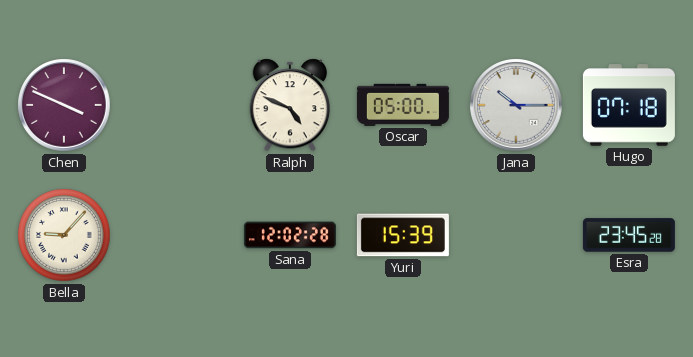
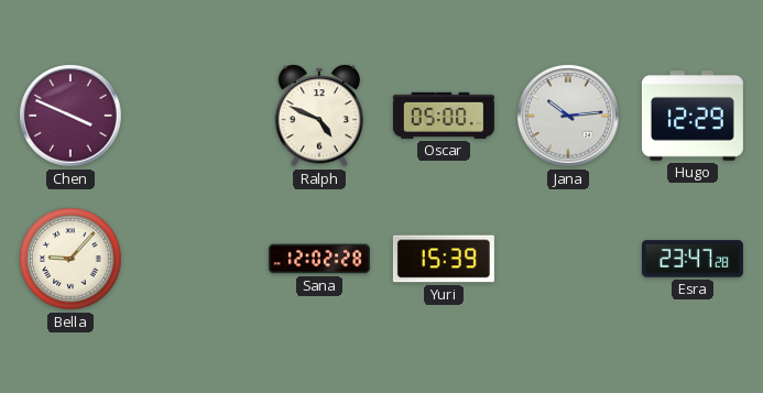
Jana: 10:15 -> 10:14
Hugo: 07:18 -> 12:29
Esra: 23:45 -> 23:47
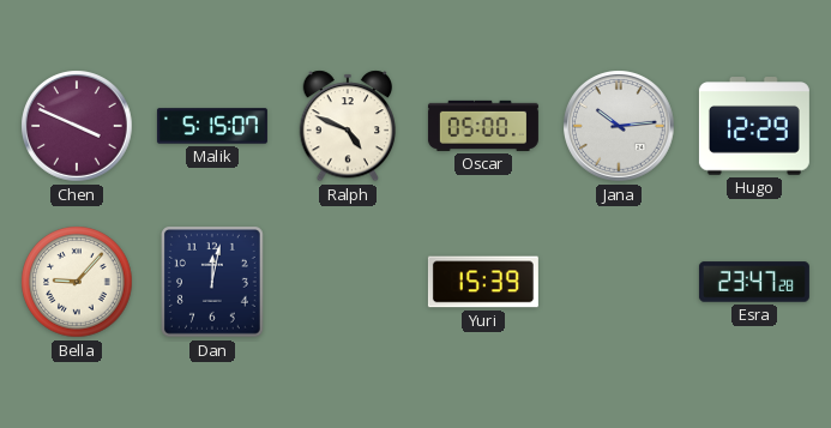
Malik: none -> 5:15
Dan: none -> 12:02
Sana: 12:02 -> none
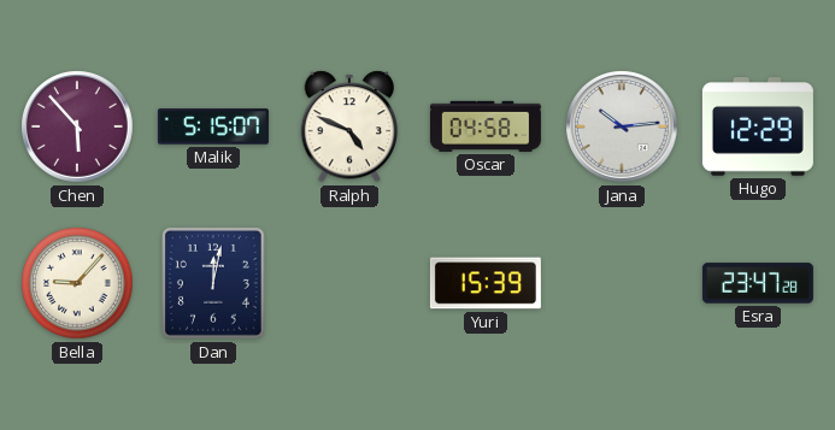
Chen: 3:49 -> 5:53
Oscar: 05:00 -> 04:58
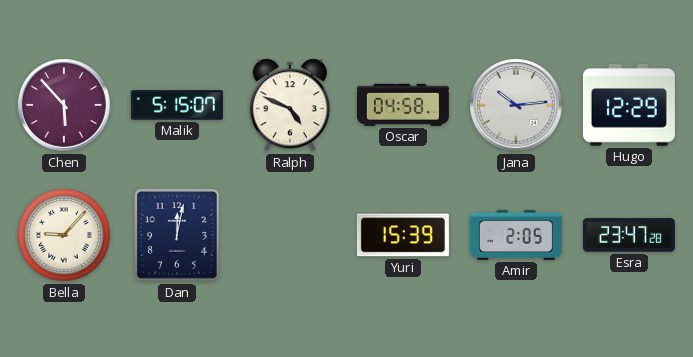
Amir: none -> 2:05
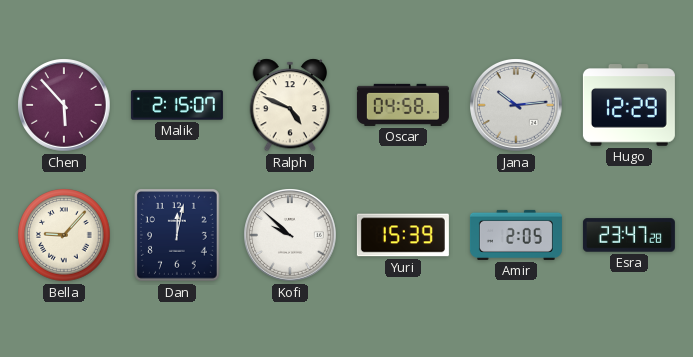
Malik: 5:15 -> 2:15
Kofi: none -> 9:52
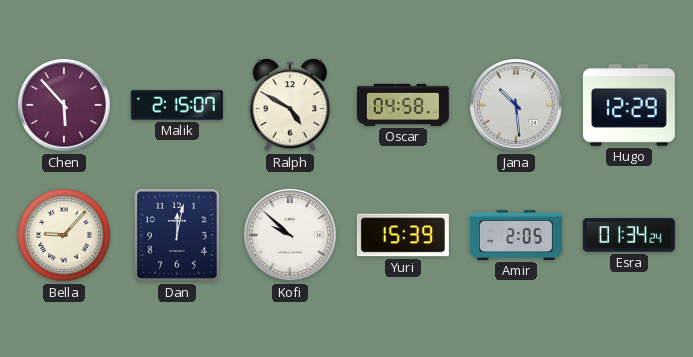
Ralph: 4:49 -> 4:50
Jana: 10:14 -> 10:29
Esra: 23:47 -> 01:34
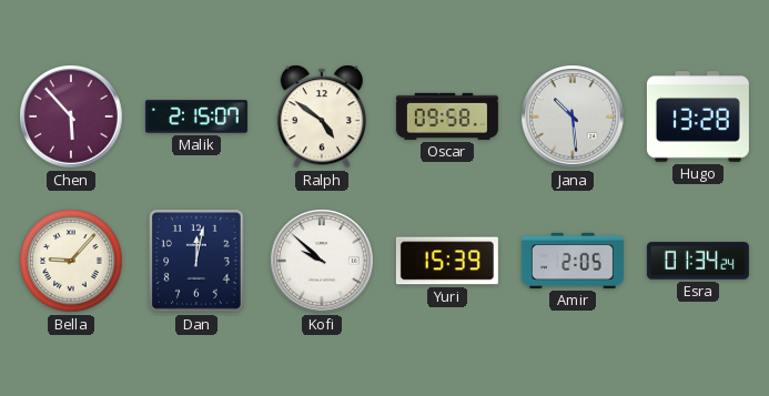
Ralph: 4:50 -> 4:51
Oscar: 04:58 -> 09:58
Hugo: 12:29 -> 13:28
